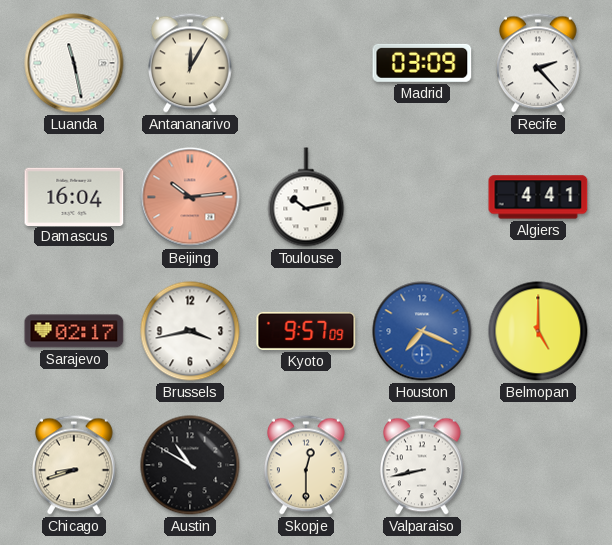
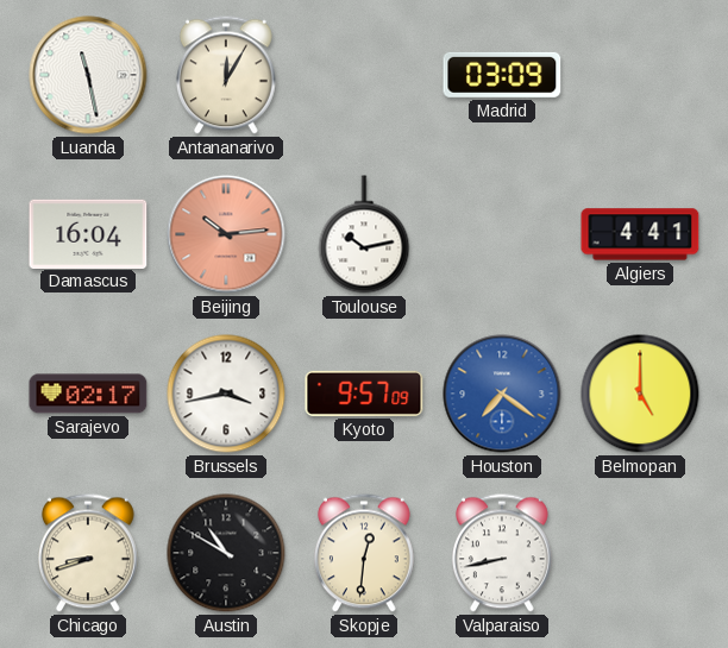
Recife: 2:23 -> none
Houston: 7:19 -> 7:21
Skopje: 12:30 -> 12:31
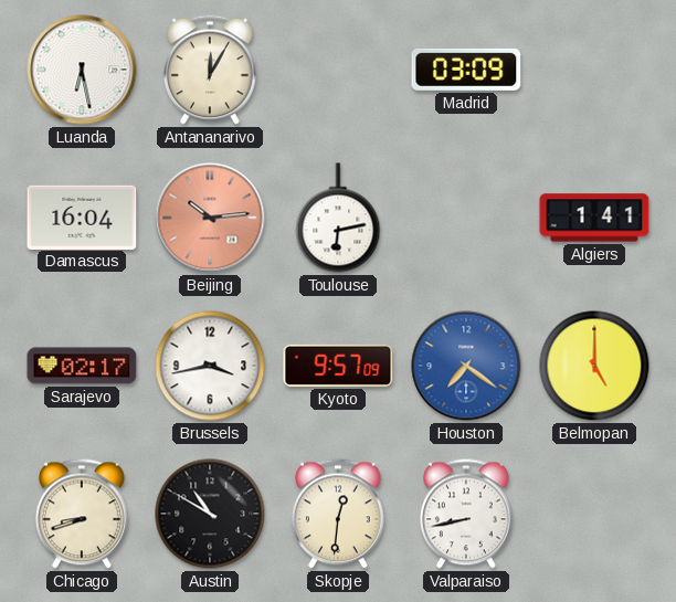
Luanda: 11:28 -> 6:28
Toulouse: 10:13 -> 6:13
Algiers: 4:41 -> 1:41
